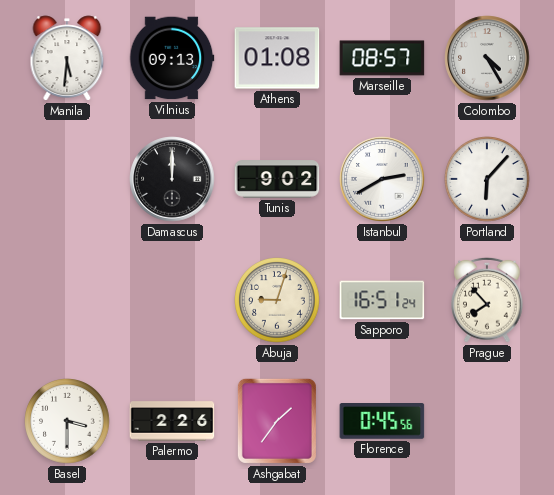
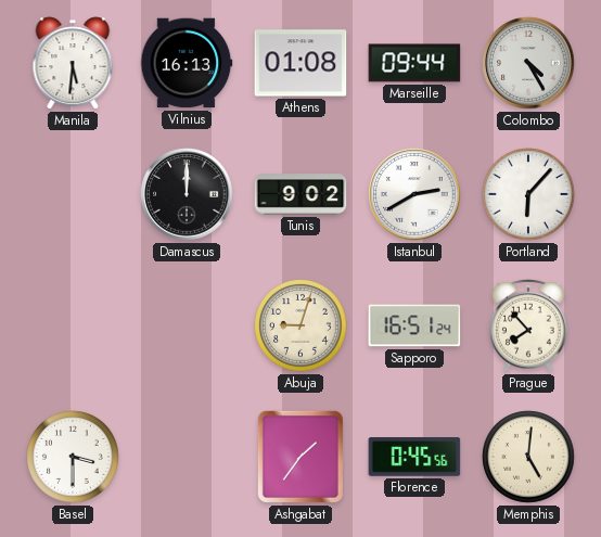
Vilnius: 09:13 -> 16:13
Marseille: 08:57 -> 09:44
Palermo: 2:26 -> none
Memphis: none -> 5:01
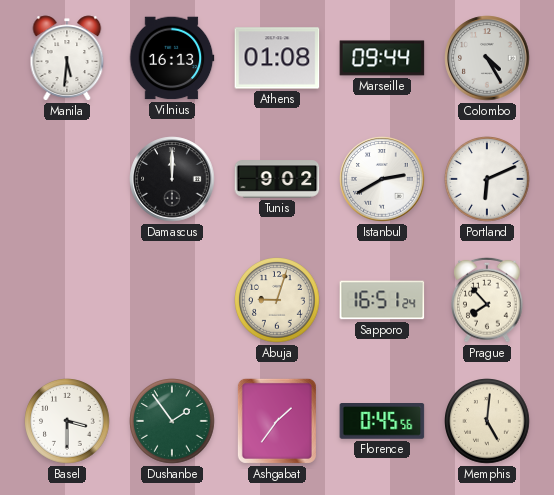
Portland: 6:07 -> 6:11
Dushanbe: none -> 1:54
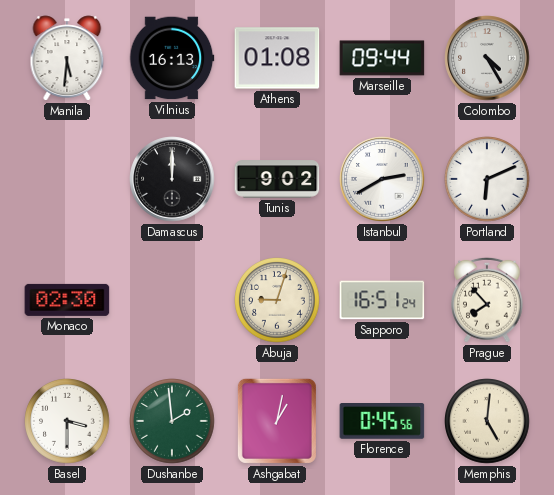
Monaco: none -> 02:30
Dushanbe: 1:54 -> 1:59
Ashgabat: 1:36 -> 1:02
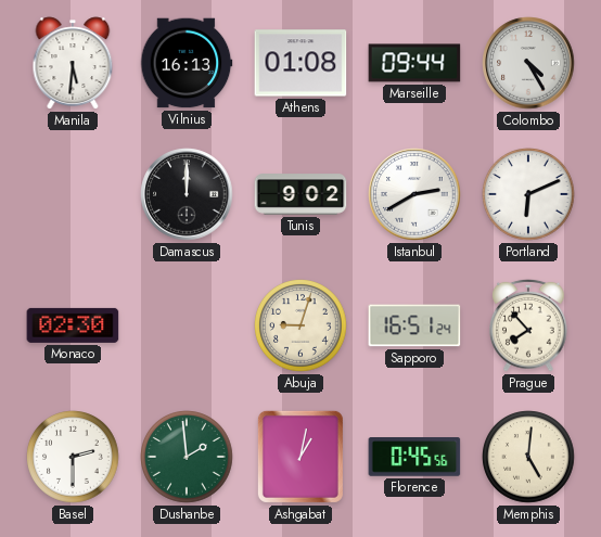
Basel: 3:30 -> 2:30
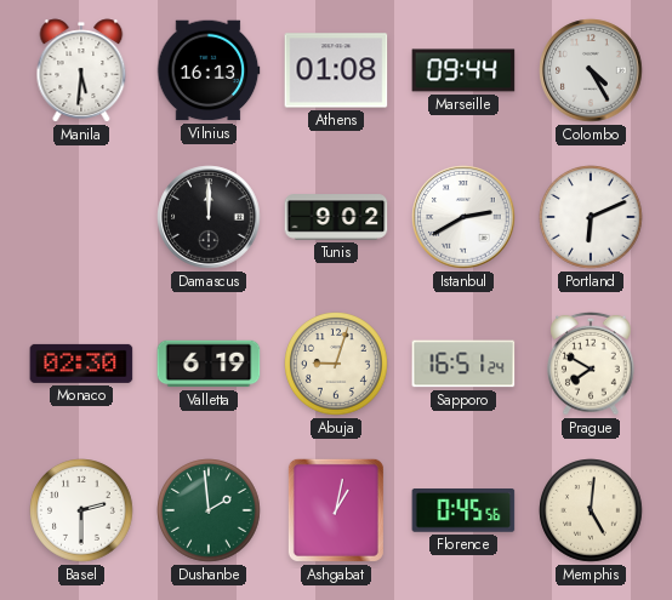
Valletta: none -> 6:19
Prague: 7:53 -> 7:50
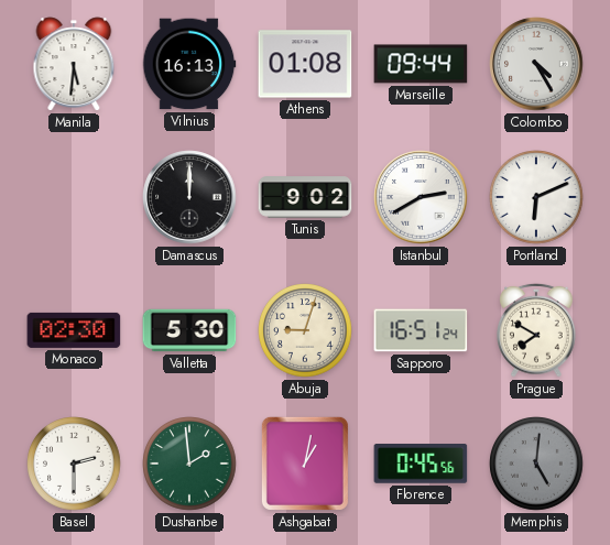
Valletta: 6:19 -> 5:30
Memphis dial: cream -> grey
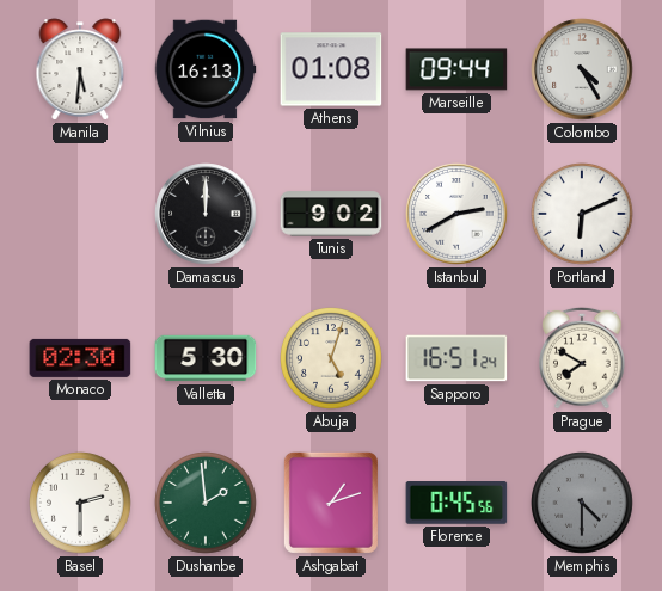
Abuja: 9:03 -> 5:03
Ashgabat: 1:02 -> 1:12
Memphis: 5:01 -> 4:30
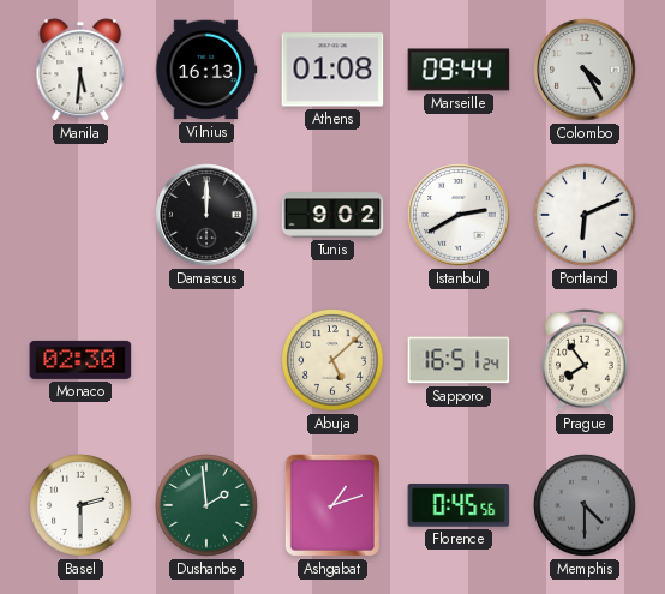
Valletta: 5:30 -> none
Abuja: 5:03 -> 5:08
Prague: 7:50 -> 7:54
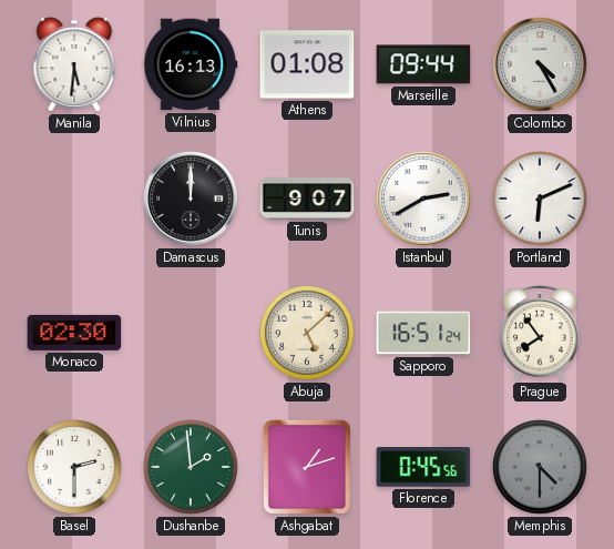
Tunis: 9:02 -> 9:07
